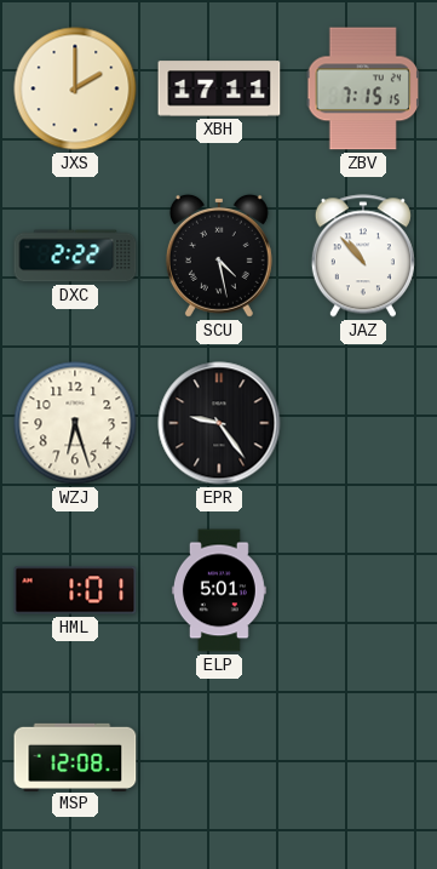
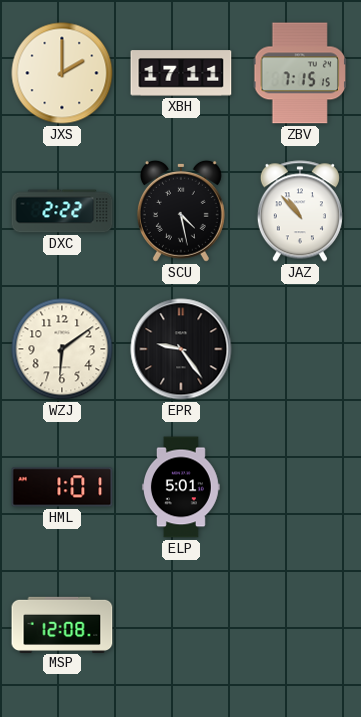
WZJ: 6:27 -> 6:09
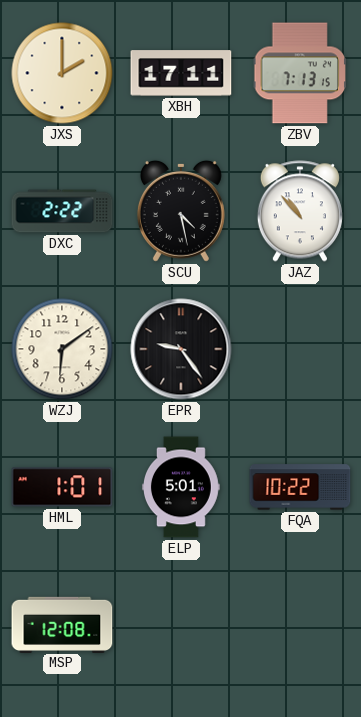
ZBV: 7:15 -> 7:13
FQA: none -> 10:22
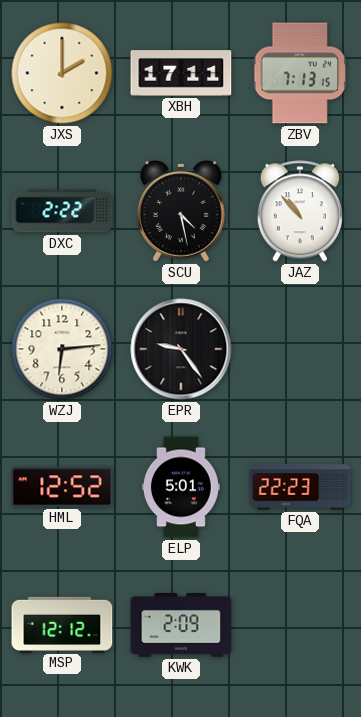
WZJ: 6:09 -> 6:14
HML: 1:01 -> 12:52
FQA: 10:22 -> 22:23
MSP: 12:08 -> 12:12
KWK: none -> 2:09
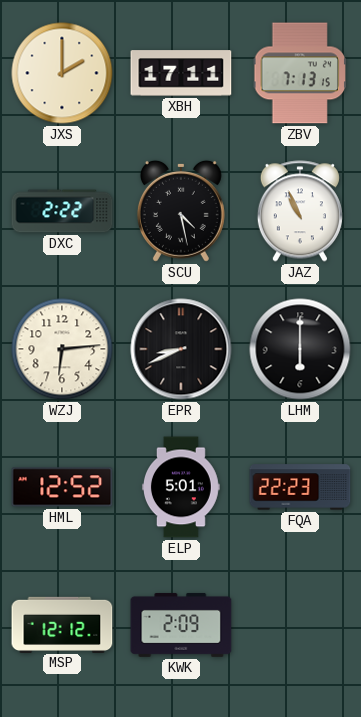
JAZ: 10:53 -> 10:56
EPR: 9:24 -> 8:41
LHM: none -> 6:00
